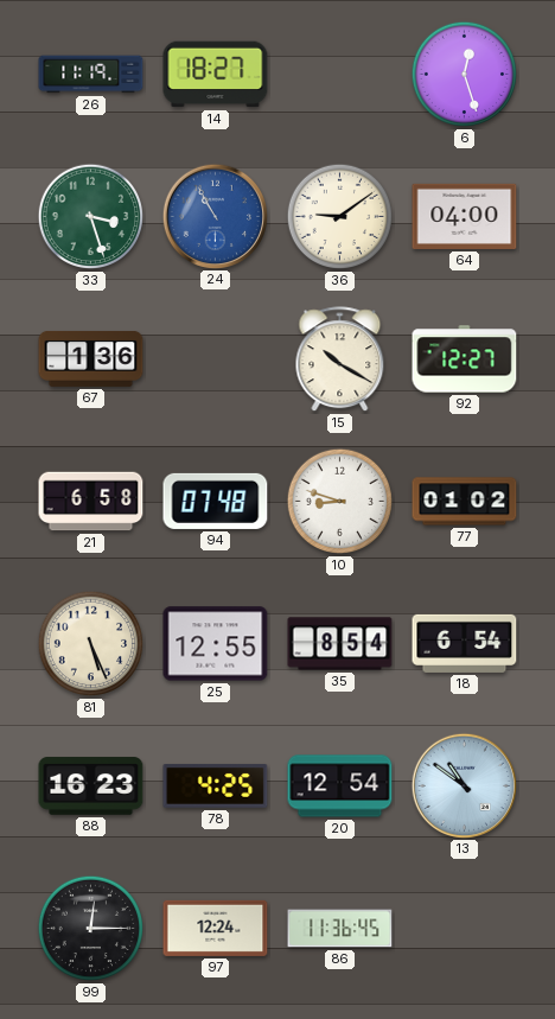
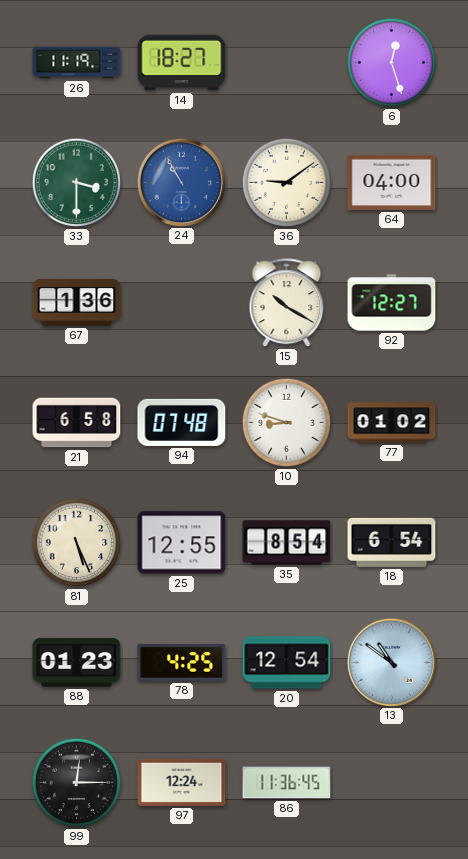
33: 3:27 -> 3:30
88: 16:23 -> 01:23
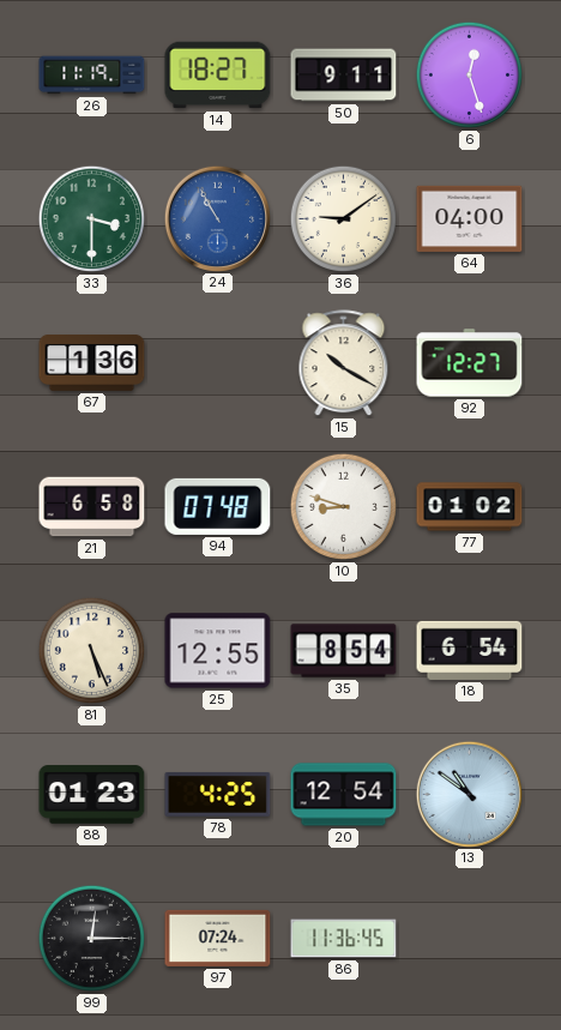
50: none -> 9:11
97: 12:24 -> 07:24
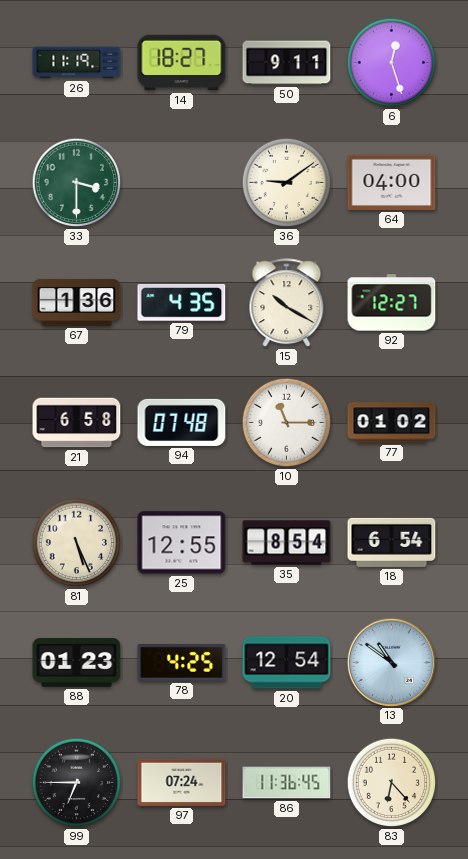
24: 10:55 -> none
79: none -> 4:35
10: 8:48 -> 11:15
99: 12:15 -> 6:45
83: none -> 6:23
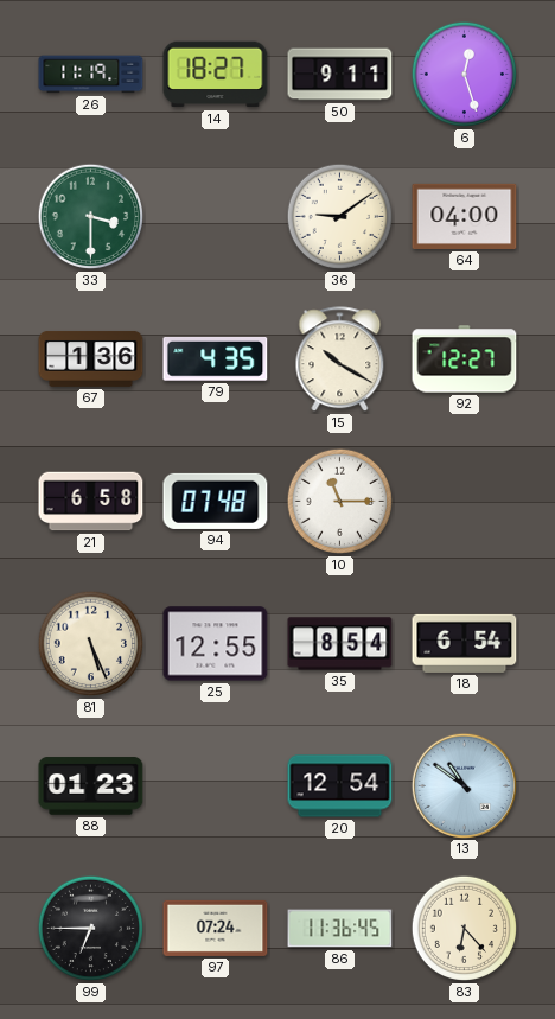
77: 01:02 -> none
78: 4:25 -> none
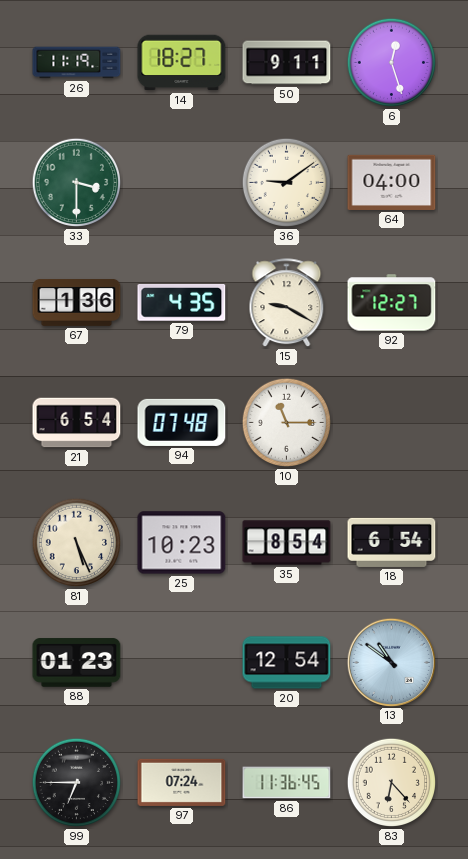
15: 10:20 -> 9:20
21: 6:58 -> 6:54
25: 12:55 -> 10:23
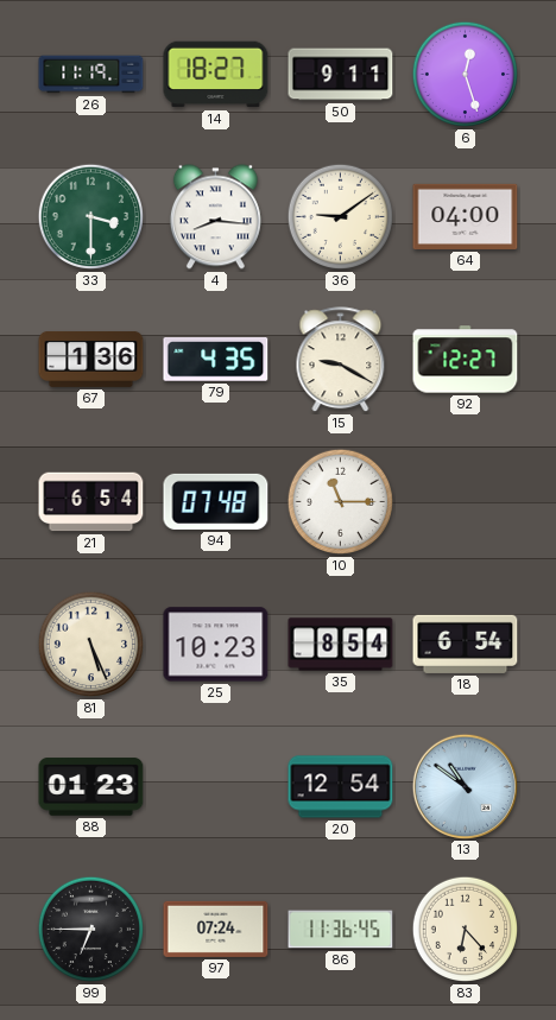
4: none -> 8:16
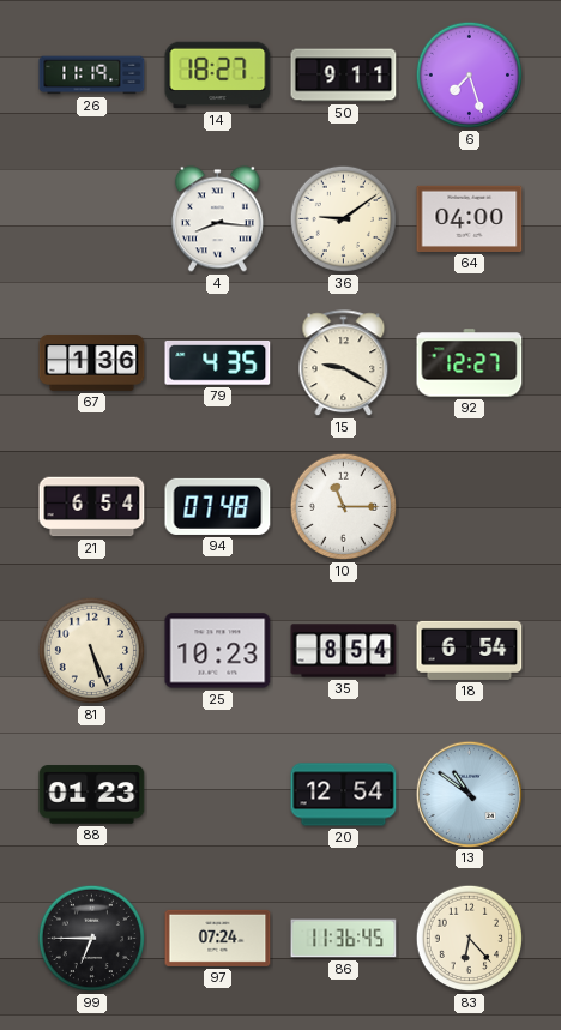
6: 12:27 -> 7:27
33: 3:30 -> none
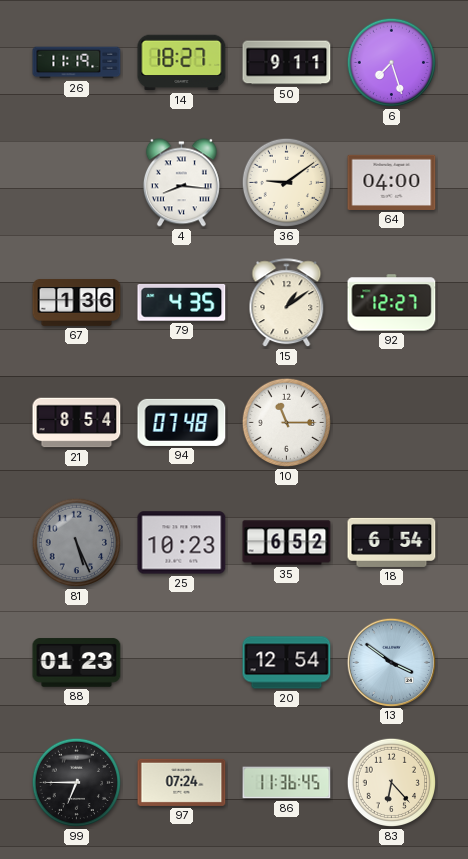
15: 9:20 -> 1:09
21: 6:54 -> 8:54
81 dial: cream -> grey
35: 8:54 -> 6:52
13: 10:51 -> 3:51
